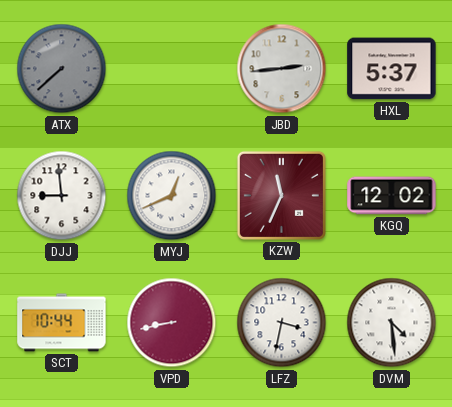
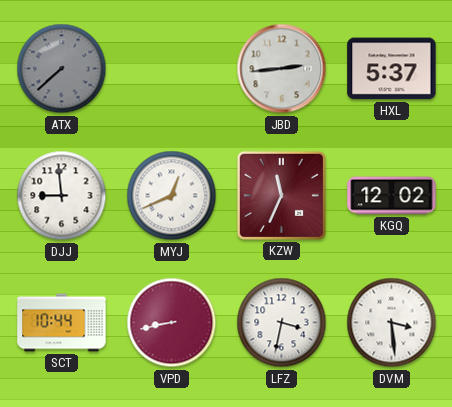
DVM: 4:29 -> 3:29
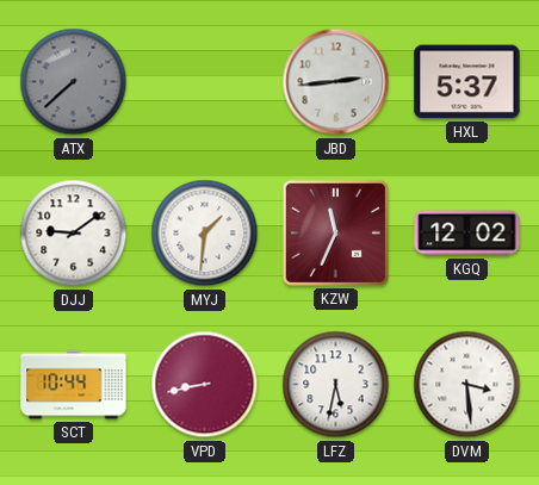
DJJ: 8:59 -> 9:09
MYJ: 12:41 -> 1:31
LFZ: 3:32 -> 5:32
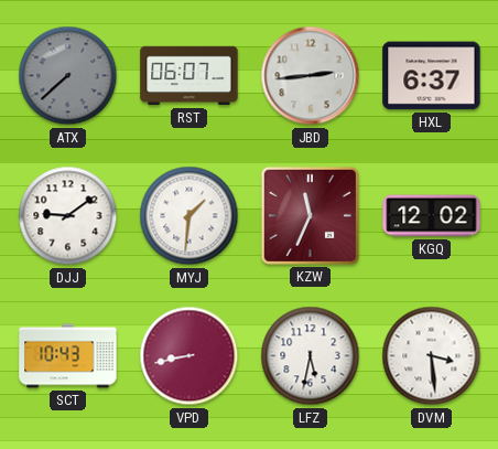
RST: none -> 06:07
HXL: 5:37 -> 6:37
SCT: 10:44 -> 10:43
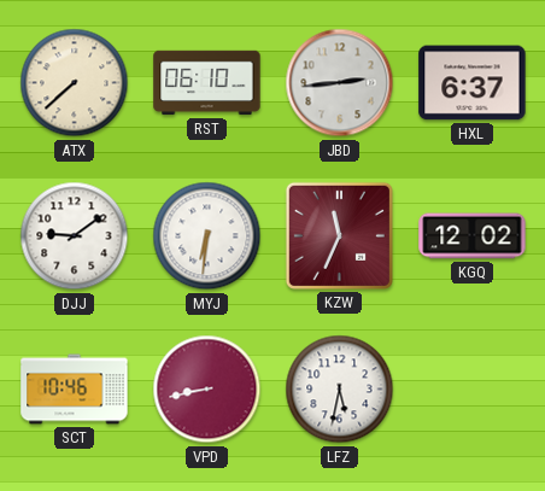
ATX dial: grey -> cream
RST: 06:07 -> 06:10
MYJ: 1:31 -> 6:31
SCT: 10:43 -> 10:46
DVM: 3:29 -> none
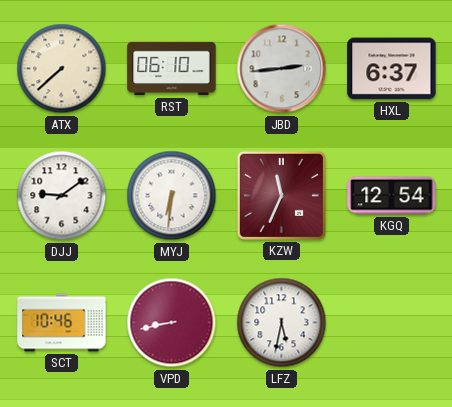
KGQ: 12:02 -> 12:54
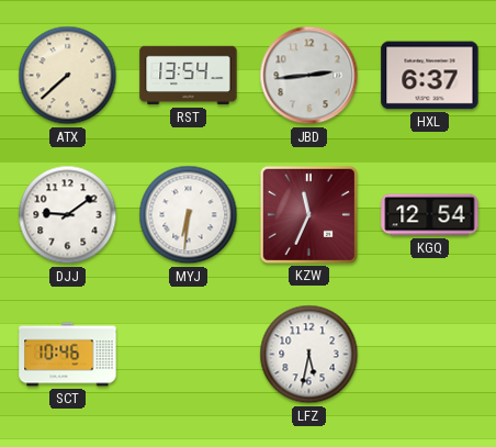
RST: 06:10 -> 13:54
VPD: 8:43 -> none
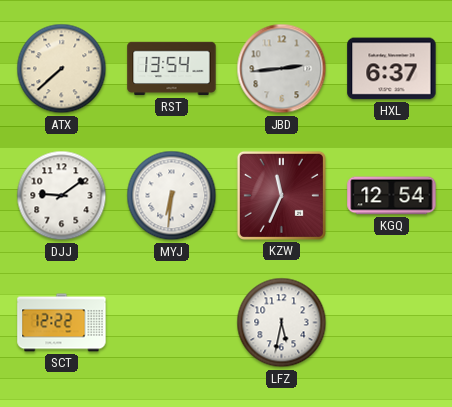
SCT: 10:46 -> 12:22
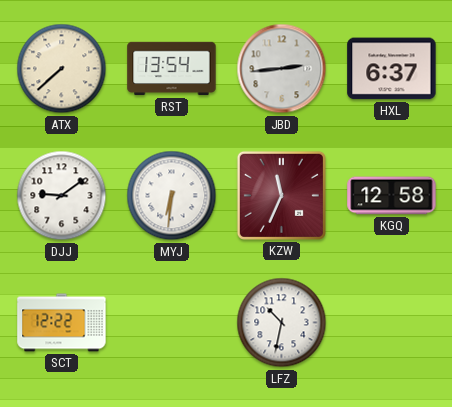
KGQ: 12:54 -> 12:58
LFZ: 5:32 -> 10:32
